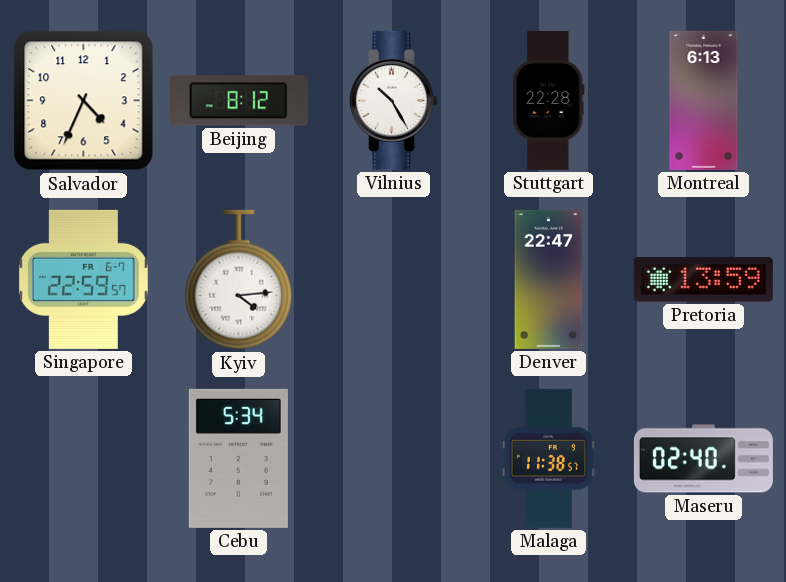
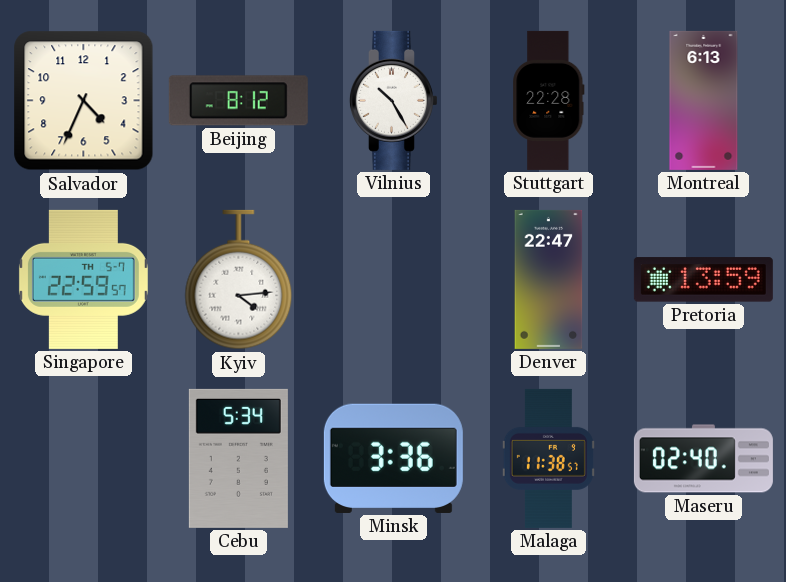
Singapore date: FR 6-7 -> TH 5-7
Minsk: none -> 3:36
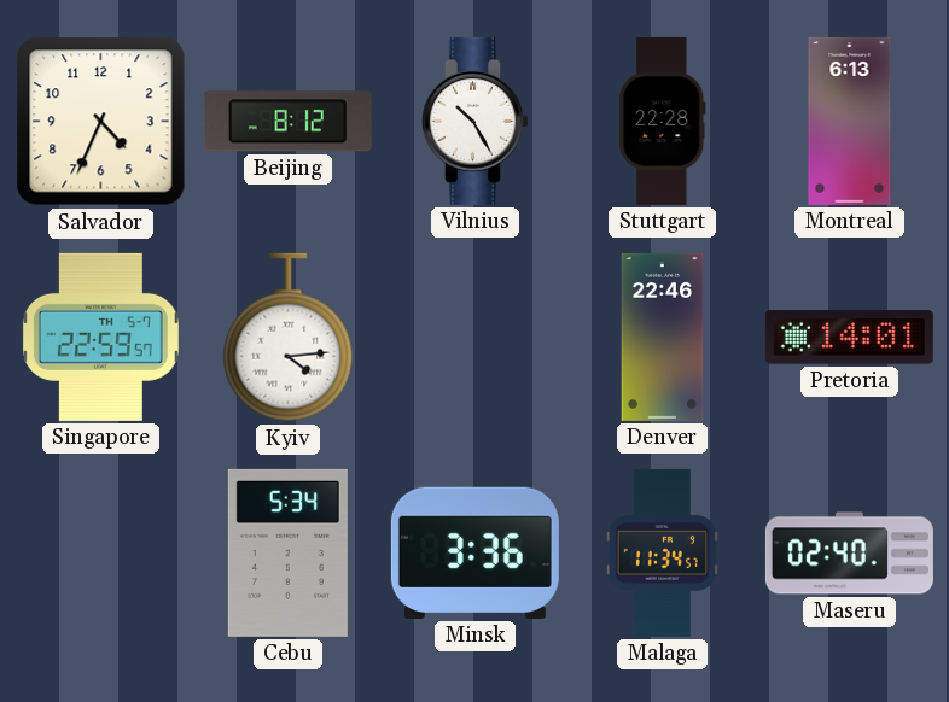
Denver: 22:47 -> 22:46
Pretoria: 13:59 -> 14:01
Malaga: 11:38 -> 11:34
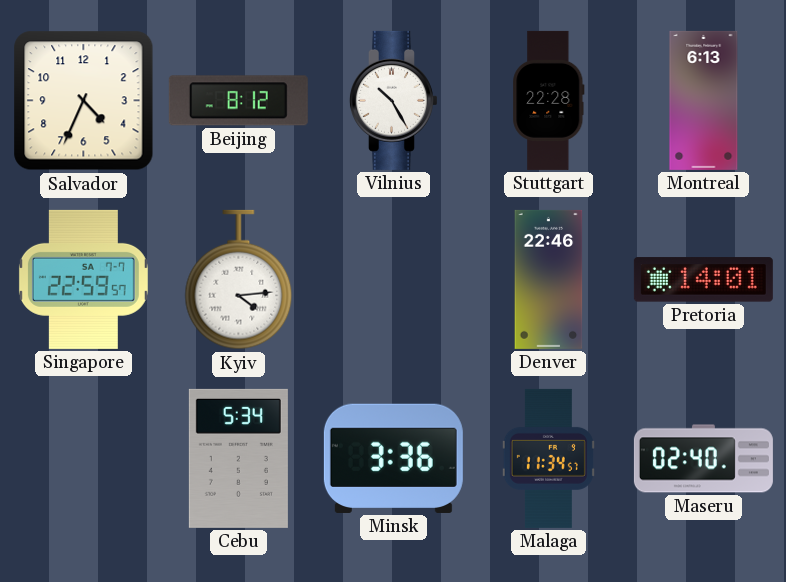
Singapore date: TH 5-7 -> SA 7-7
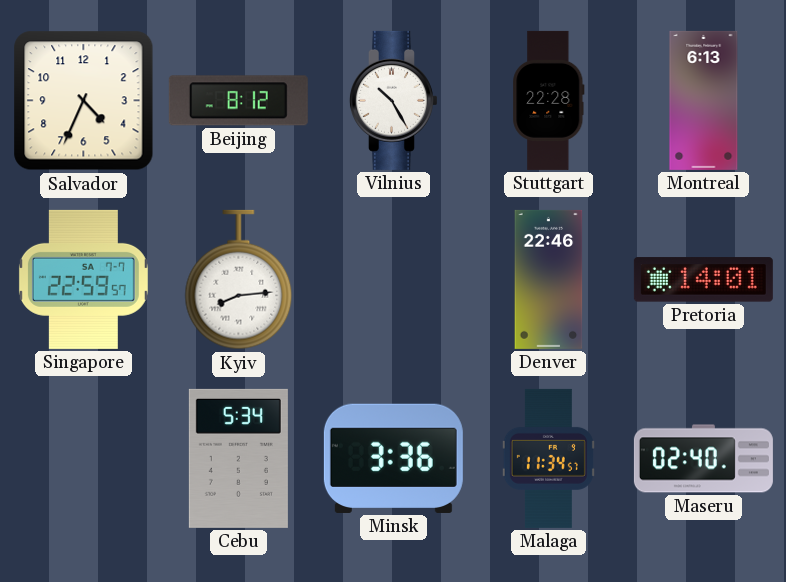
Kyiv: 4:14 -> 8:14
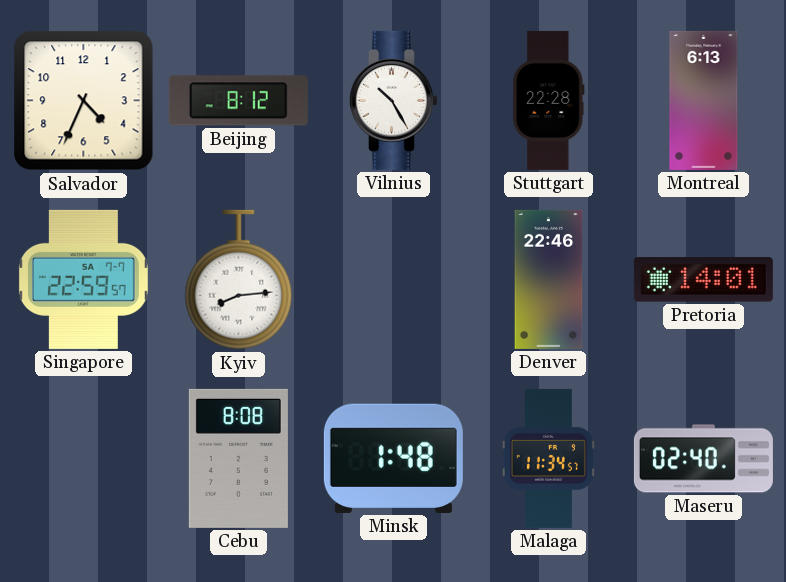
Cebu: 5:34 -> 8:08
Minsk: 3:36 -> 1:48
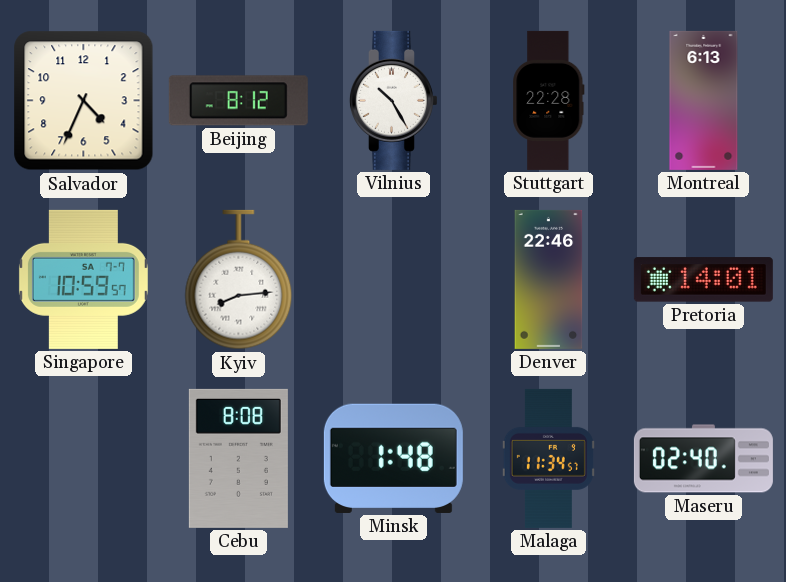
Singapore: 22:59 -> 10:59
